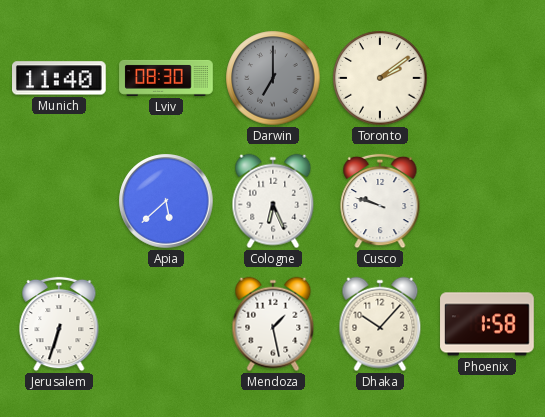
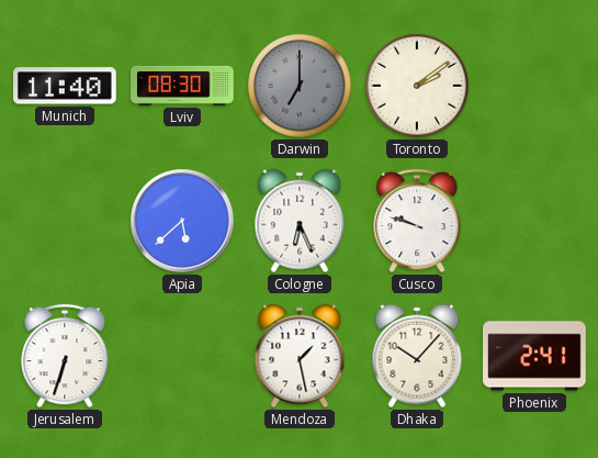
Phoenix: 1:58 -> 2:41
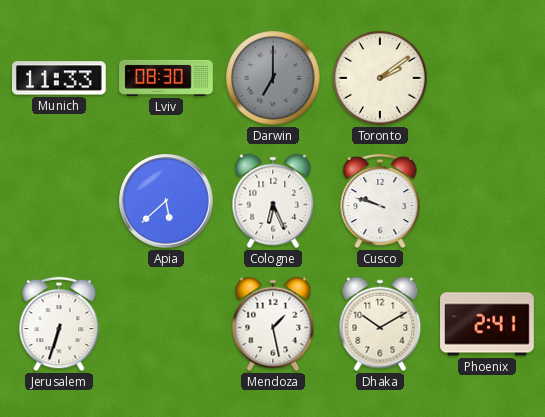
Munich: 11:40 -> 11:33
Dhaka: 10:07 -> 10:10
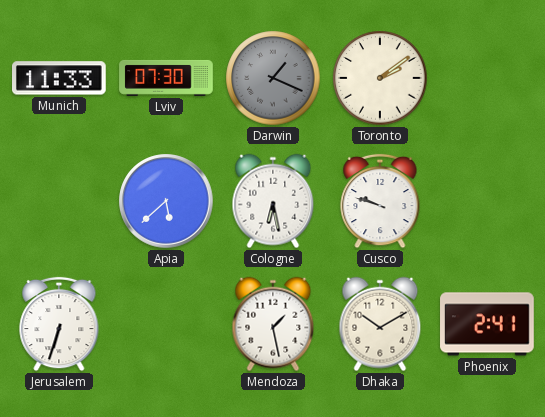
Lviv: 08:30 -> 07:30
Darwin: 7:00 -> 1:19
Cologne: 6:26 -> 6:28
